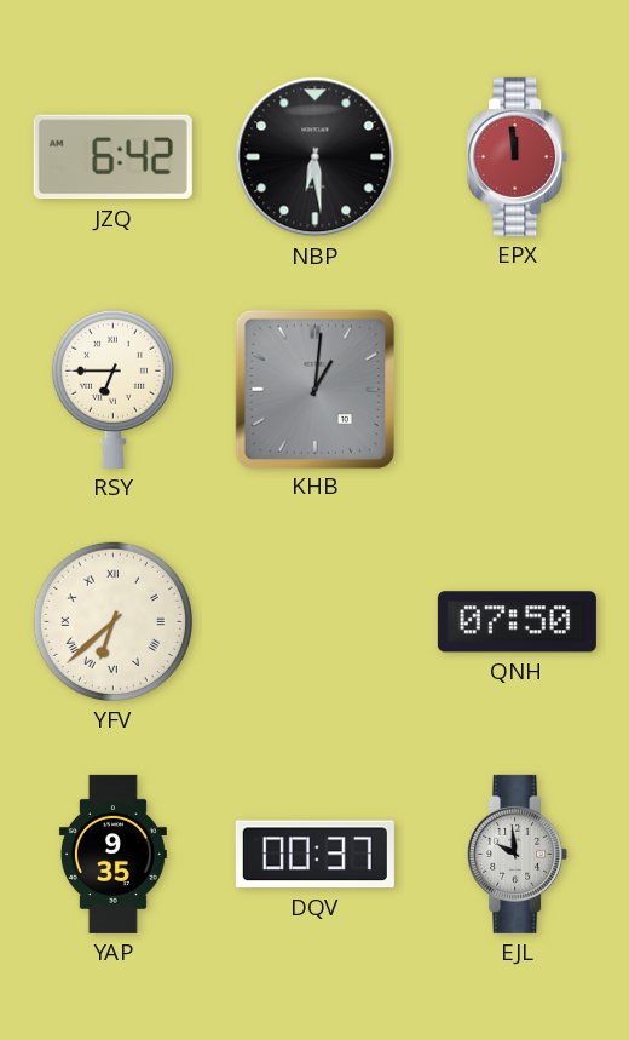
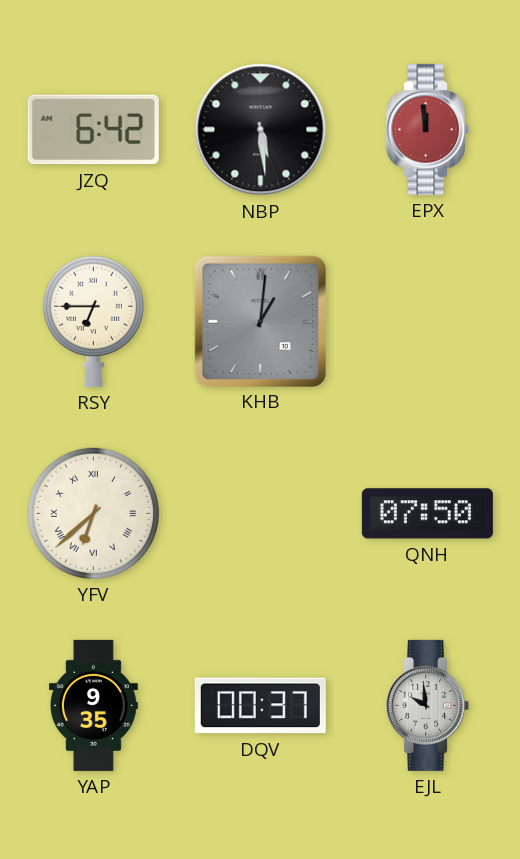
NBP: 6:29 -> 5:29
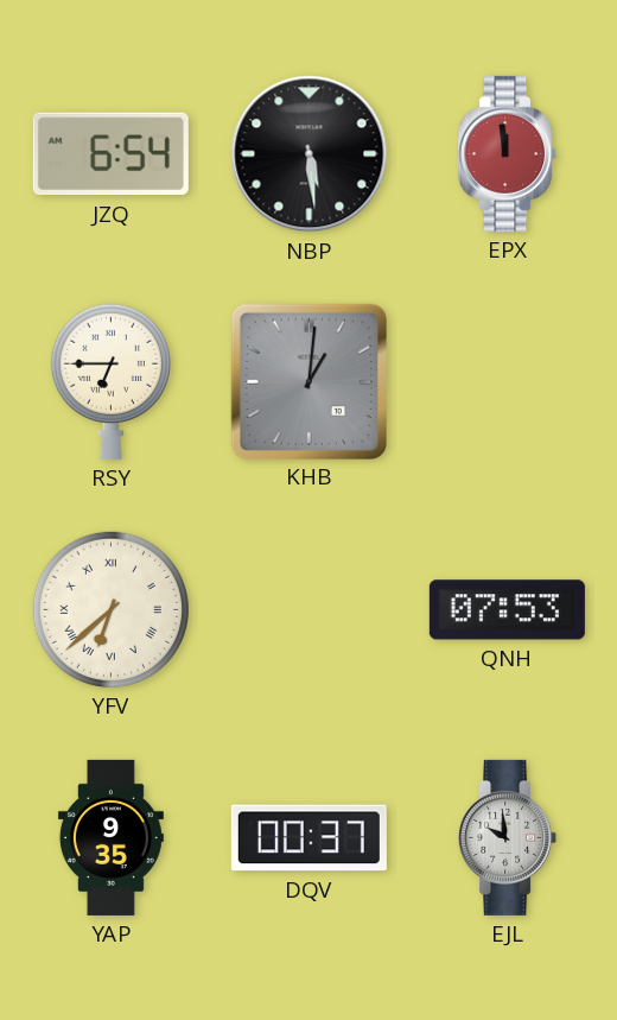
JZQ: 6:42 -> 6:54
QNH: 07:50 -> 07:53
